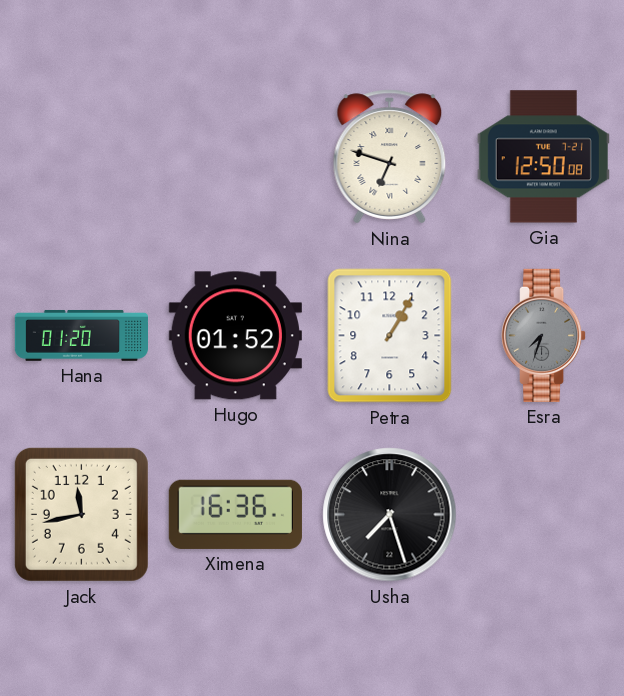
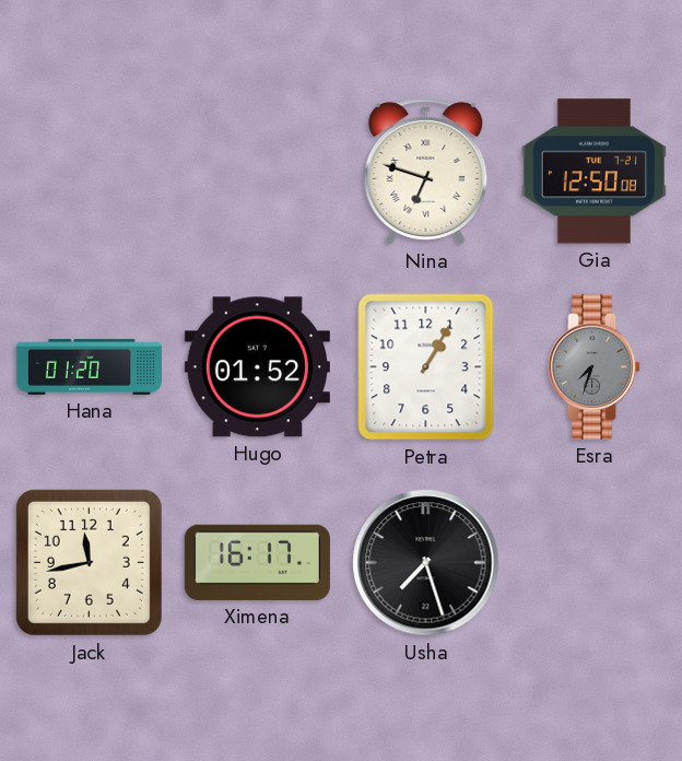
Ximena: 16:36 -> 16:17
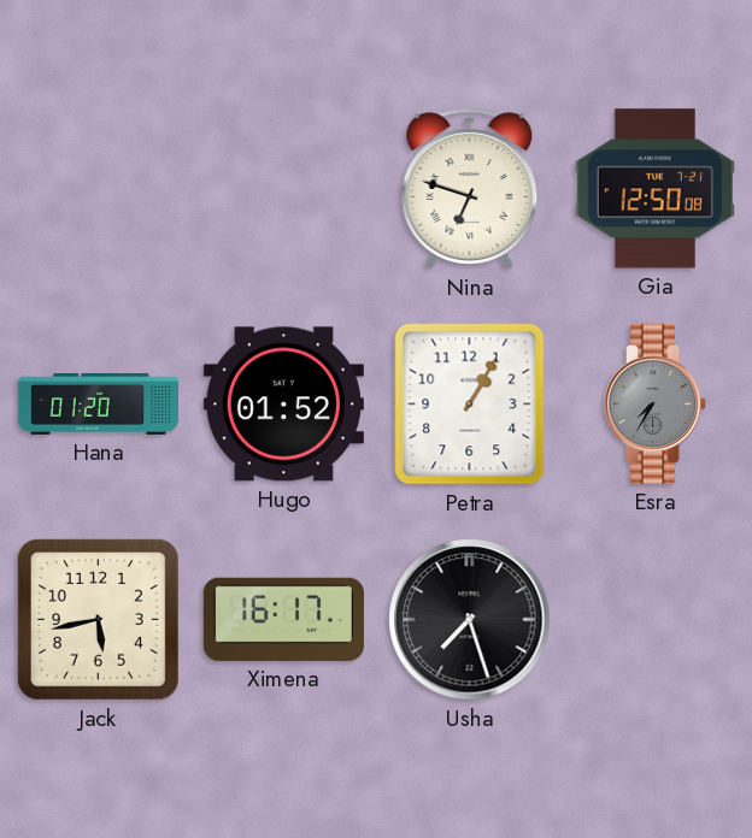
Esra: 7:33 -> 7:35
Jack: 11:43 -> 5:43
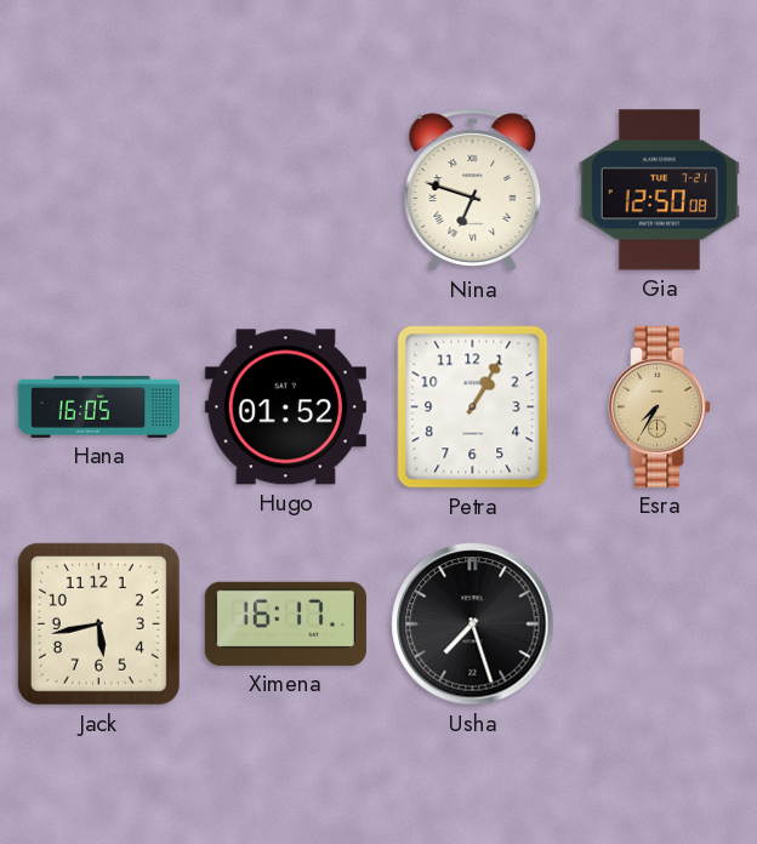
Hana: 01:20 -> 16:05
Esra dial: grey -> champagne
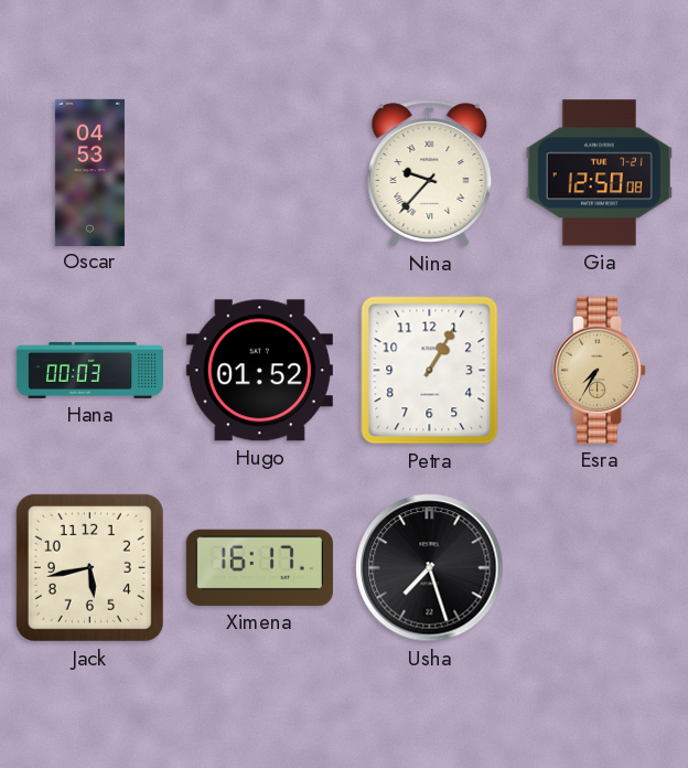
Oscar: none -> 04:53
Nina: 6:48 -> 9:37
Hana: 16:05 -> 00:03
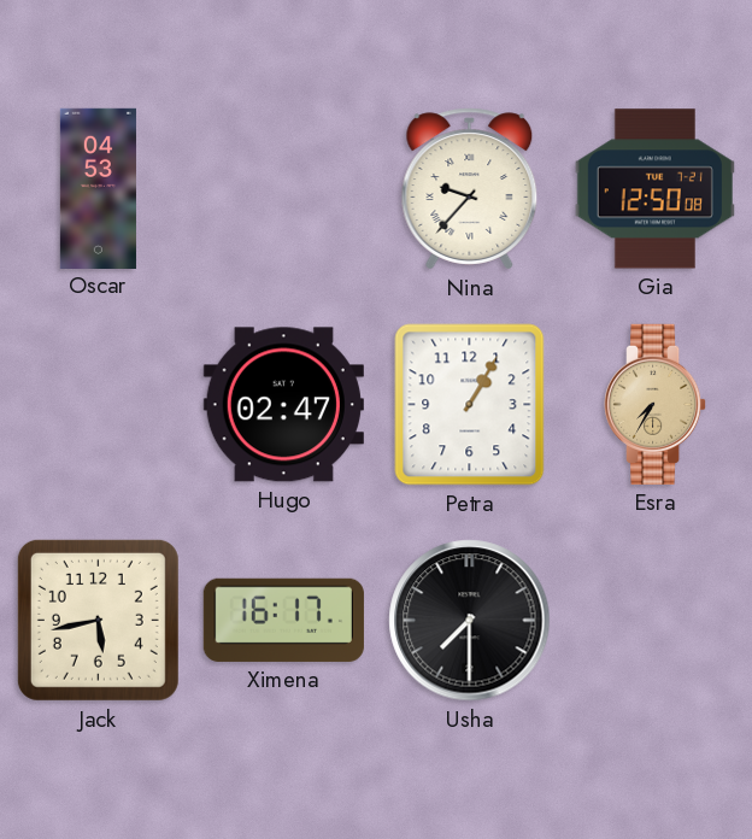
Hana: 00:03 -> none
Hugo: 01:52 -> 02:47
Usha: 7:27 -> 7:30
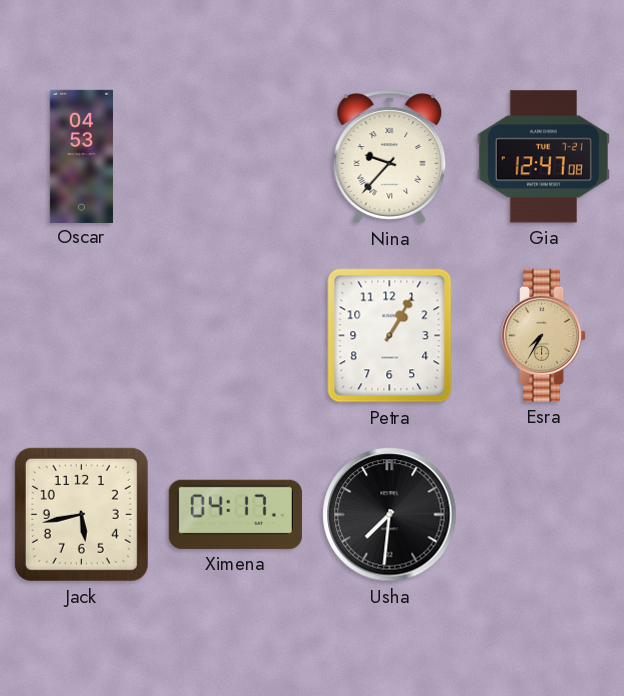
Gia: 12:50 -> 12:47
Hugo: 02:47 -> none
Ximena: 16:17 -> 04:17
Usha: 7:30 -> 7:31
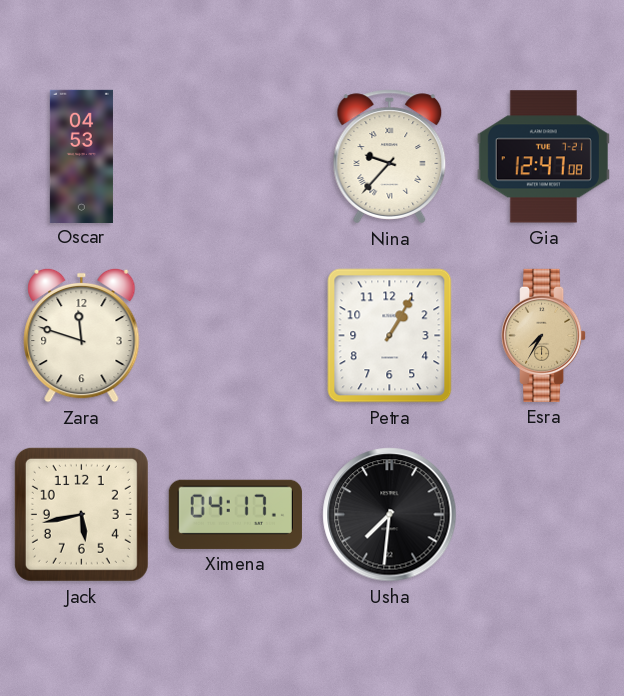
Zara: none -> 11:48
